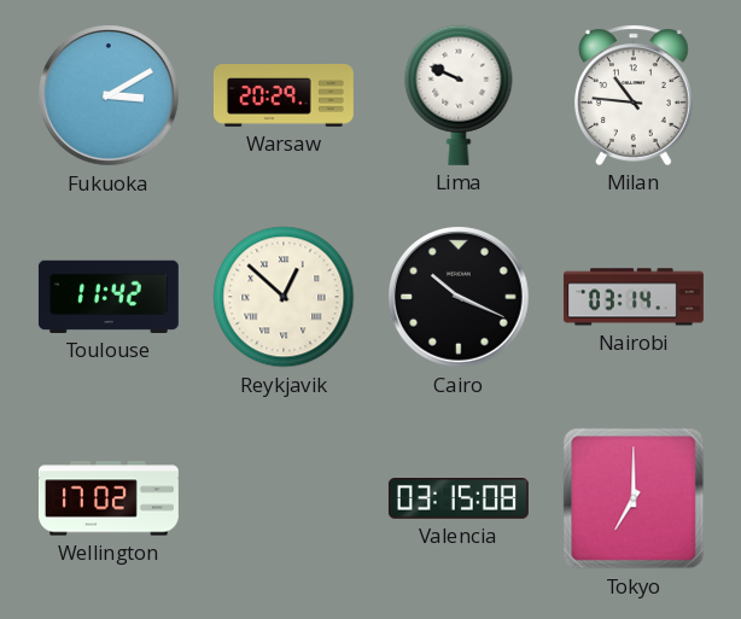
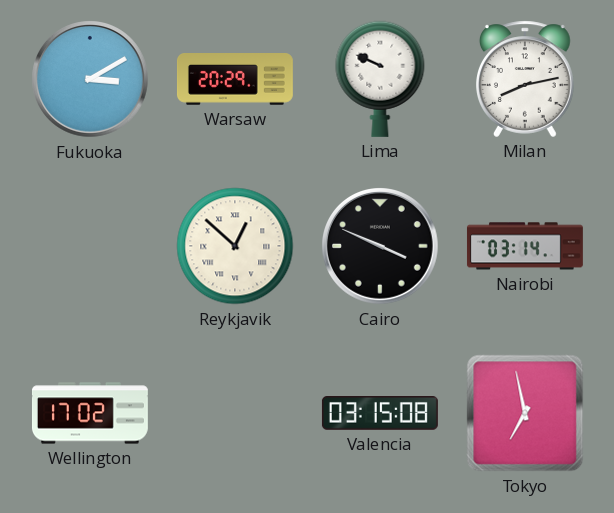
Milan: 10:46 -> 8:13
Toulouse: 11:42 -> none
Cairo: 10:19 -> 3:49
Tokyo: 7:00 -> 6:58
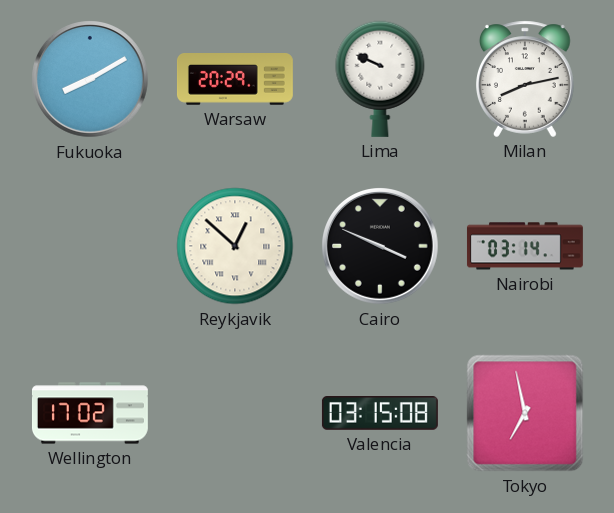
Fukuoka: 3:10 -> 8:10
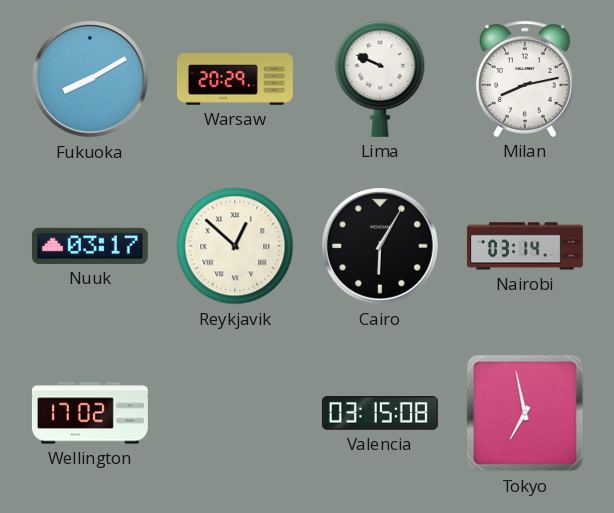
Nuuk: none -> 03:17
Cairo: 3:49 -> 6:05
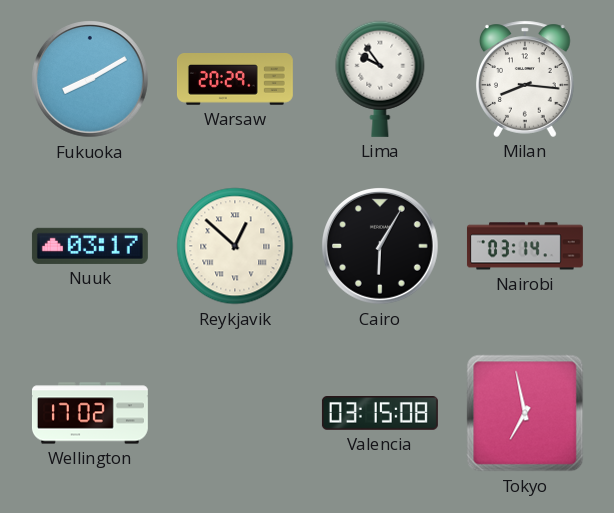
Lima: 9:49 -> 9:54
Milan: 8:13 -> 8:16
